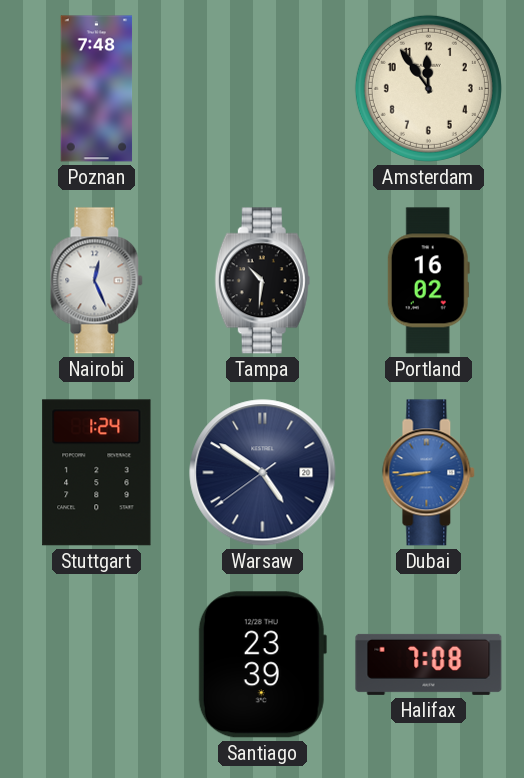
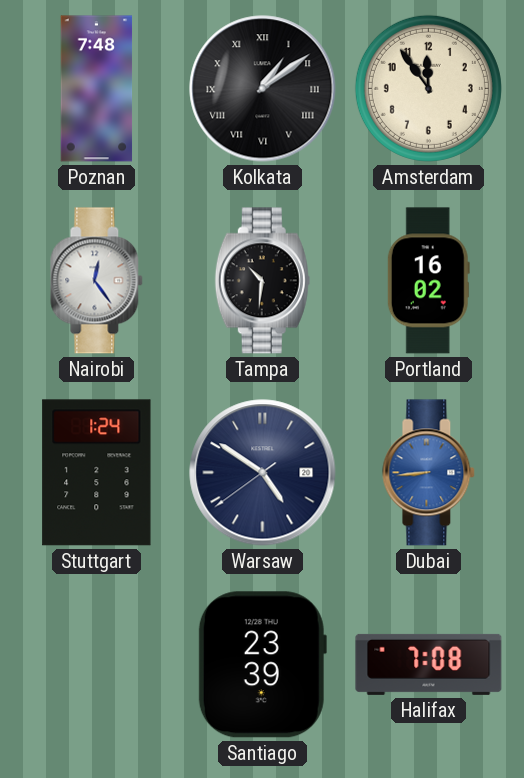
Kolkata: none -> 1:09
Nairobi: 12:26 -> 12:24
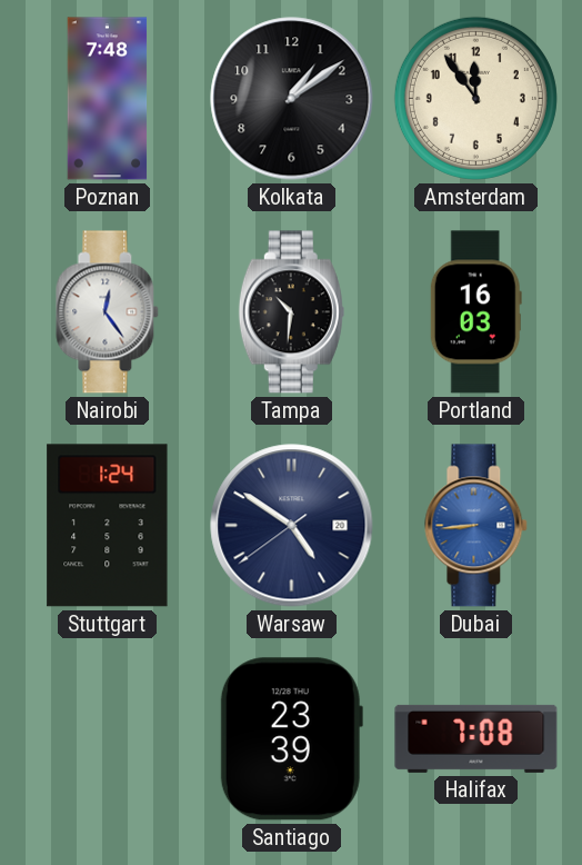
Kolkata numerals: Roman -> Arabic
Portland: 16:02 -> 16:03
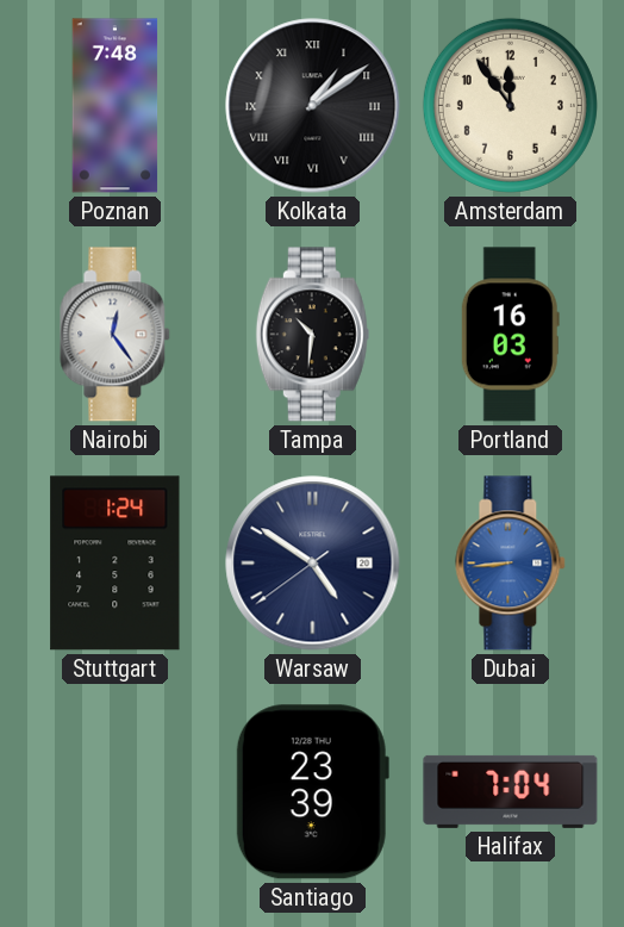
Kolkata numerals: Arabic -> Roman
Halifax: 7:08 -> 7:04
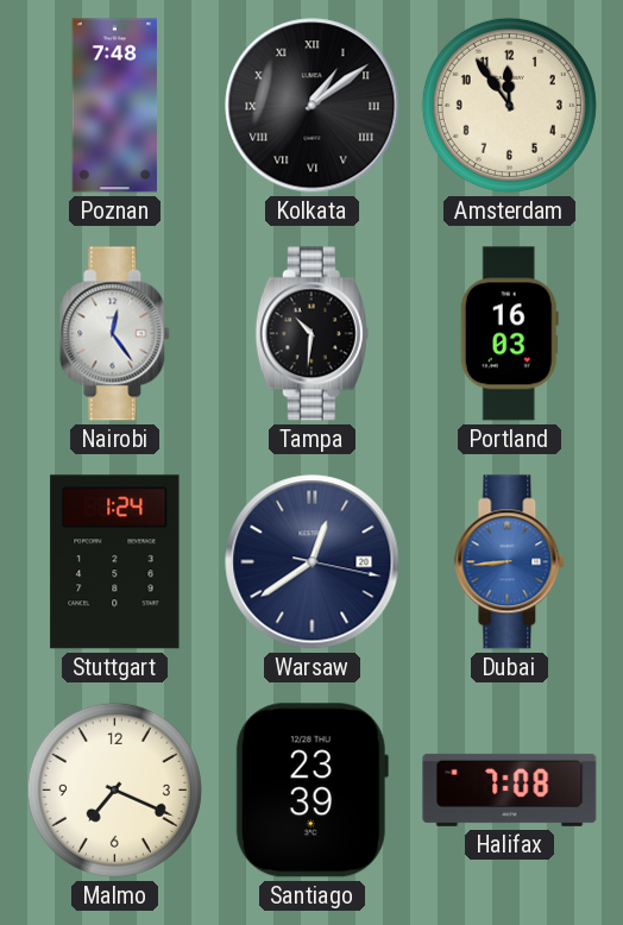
Warsaw: 4:50 -> 12:39
Malmo: none -> 7:19
Halifax: 7:04 -> 7:08
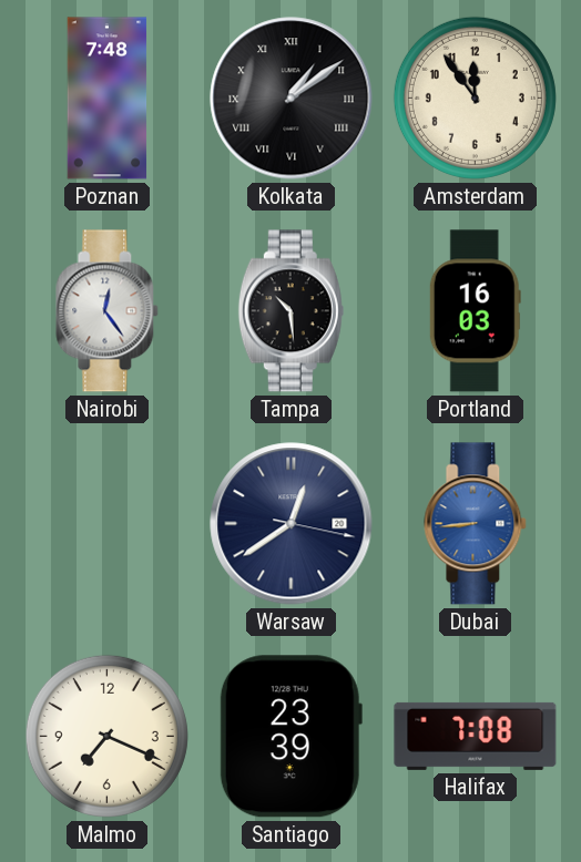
Tampa: 10:31 -> 10:29
Stuttgart: 1:24 -> none
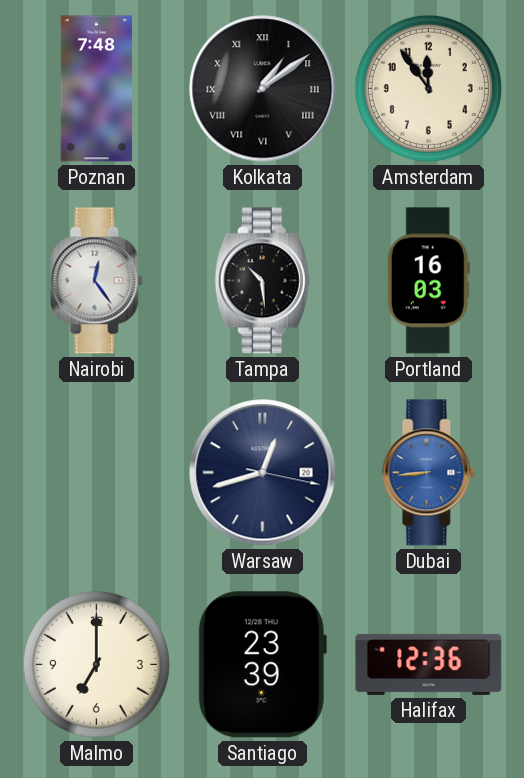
Warsaw: 12:39 -> 12:42
Malmo: 7:19 -> 7:00
Halifax: 7:08 -> 12:36
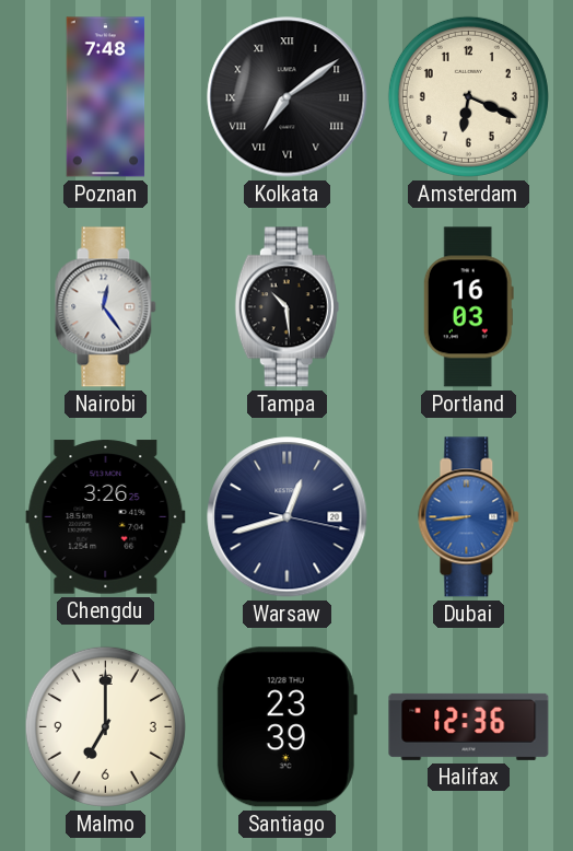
Kolkata: 1:09 -> 7:09
Amsterdam: 11:54 -> 6:19
Chengdu: none -> 3:26
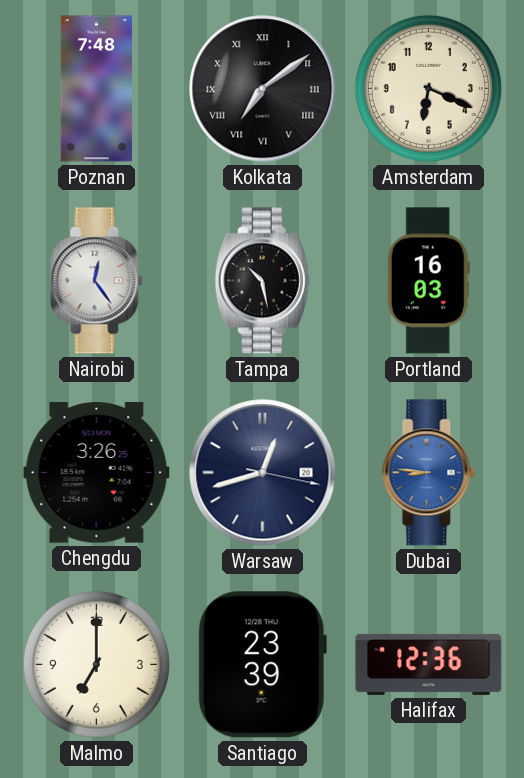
Tampa: 10:29 -> 10:28
Dubai: 8:44 -> 8:46
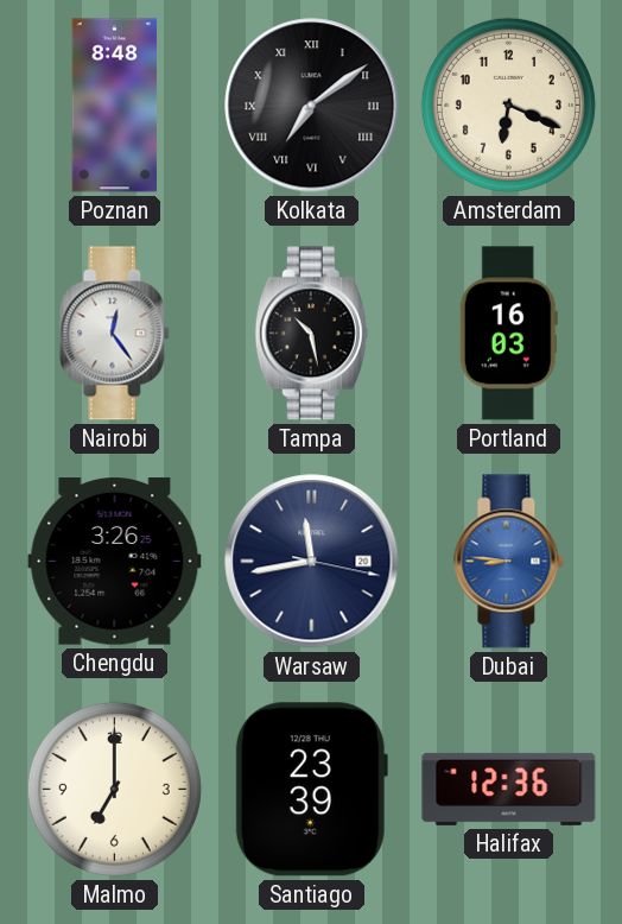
Poznan: 7:48 -> 8:48
Warsaw: 12:42 -> 11:43
